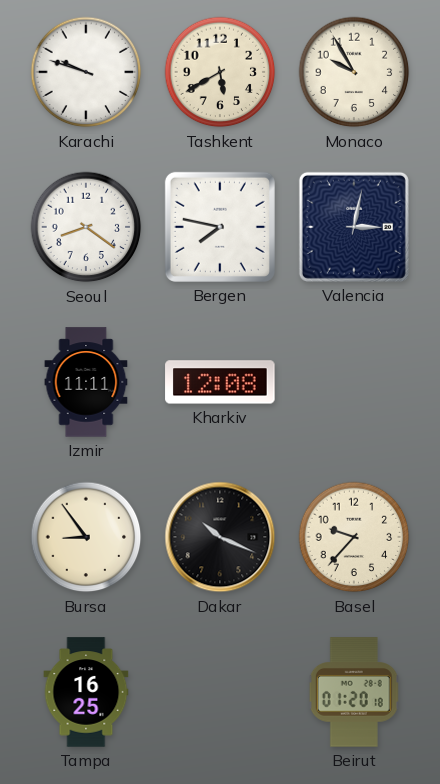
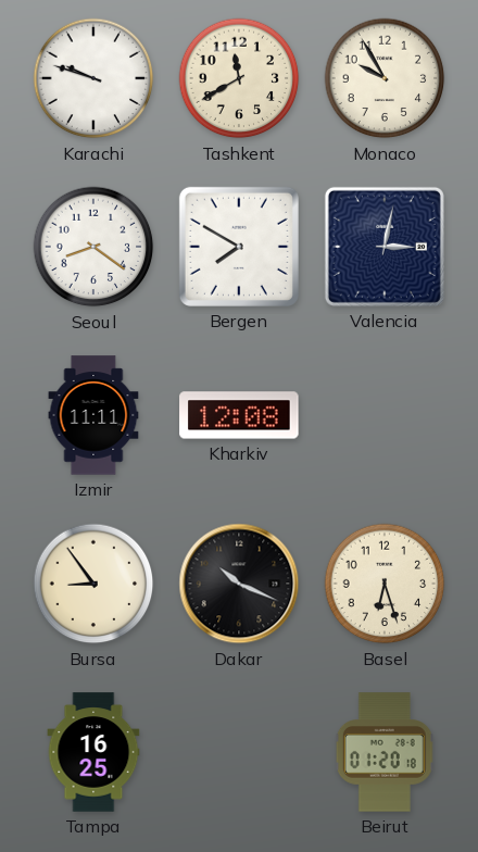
Tashkent: 5:40 -> 11:40
Bergen: 7:47 -> 7:50
Basel: 9:37 -> 6:27
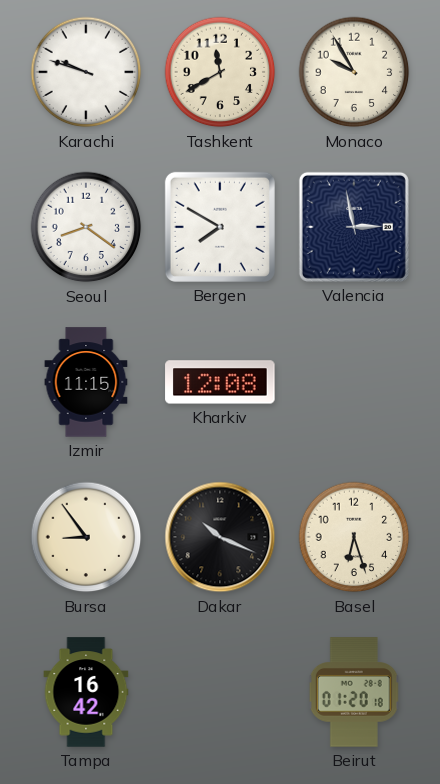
Valencia: 3:02 -> 2:58
Izmir: 11:11 -> 11:15
Tampa: 16:25 -> 16:42
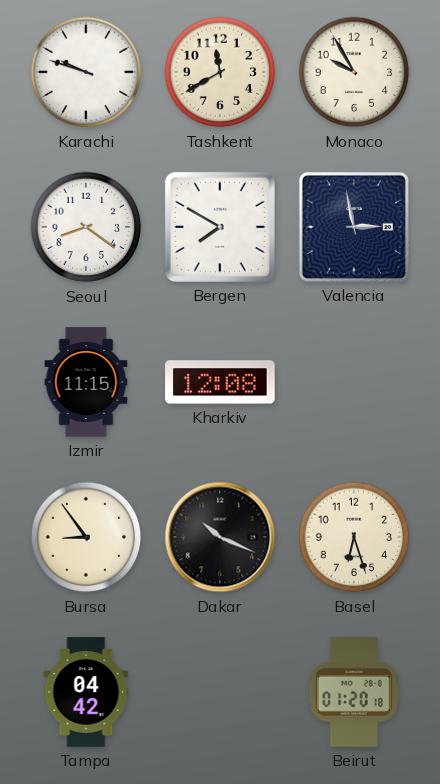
Tampa: 16:42 -> 04:42
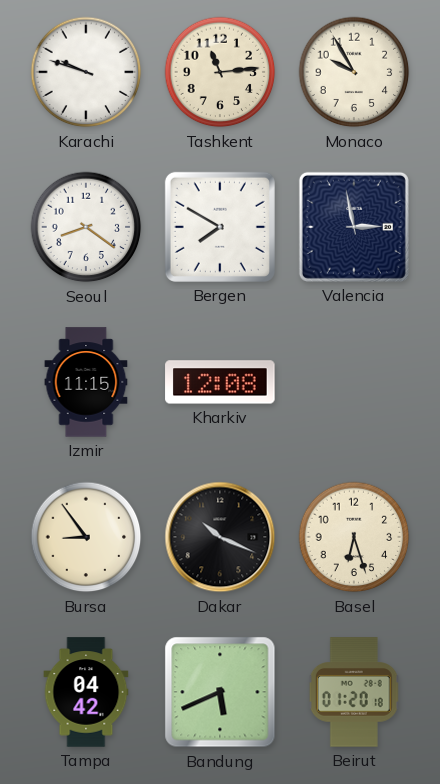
Tashkent: 11:40 -> 11:14
Bandung: none -> 5:41
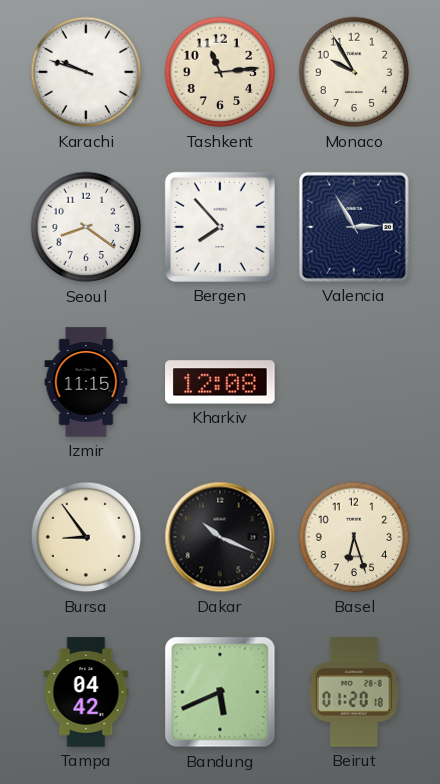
Bergen: 7:50 -> 7:53
Valencia: 2:58 -> 2:55
